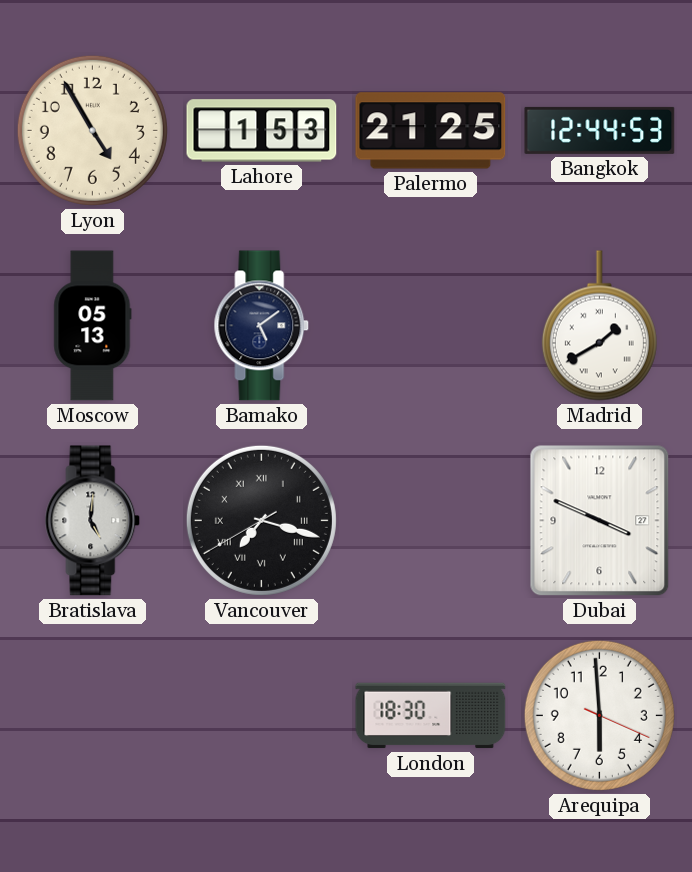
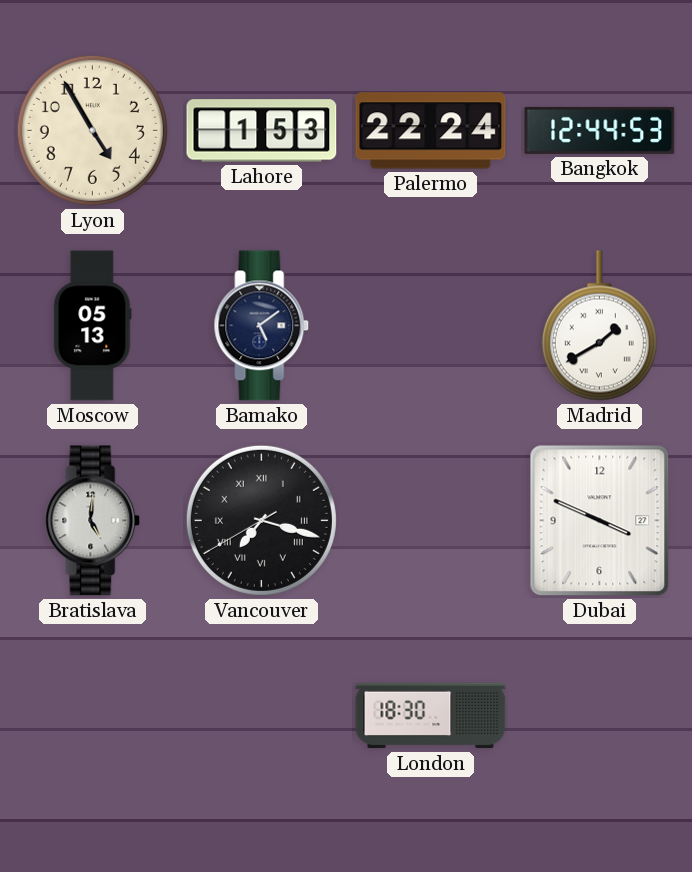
Palermo: 21:25 -> 22:24
Arequipa: 5:59 -> none
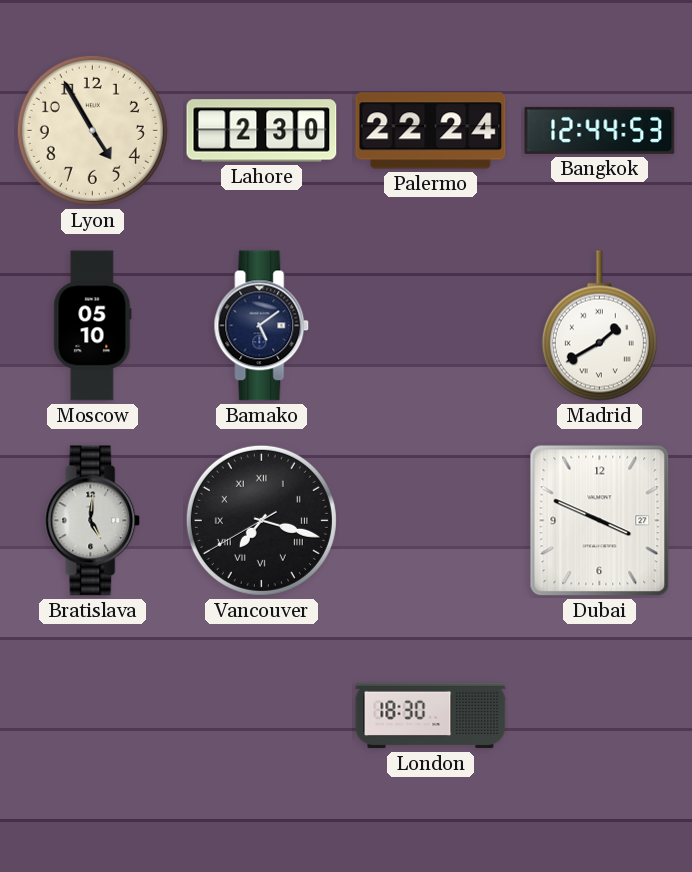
Lahore: 1:53 -> 2:30
Moscow: 05:13 -> 05:10
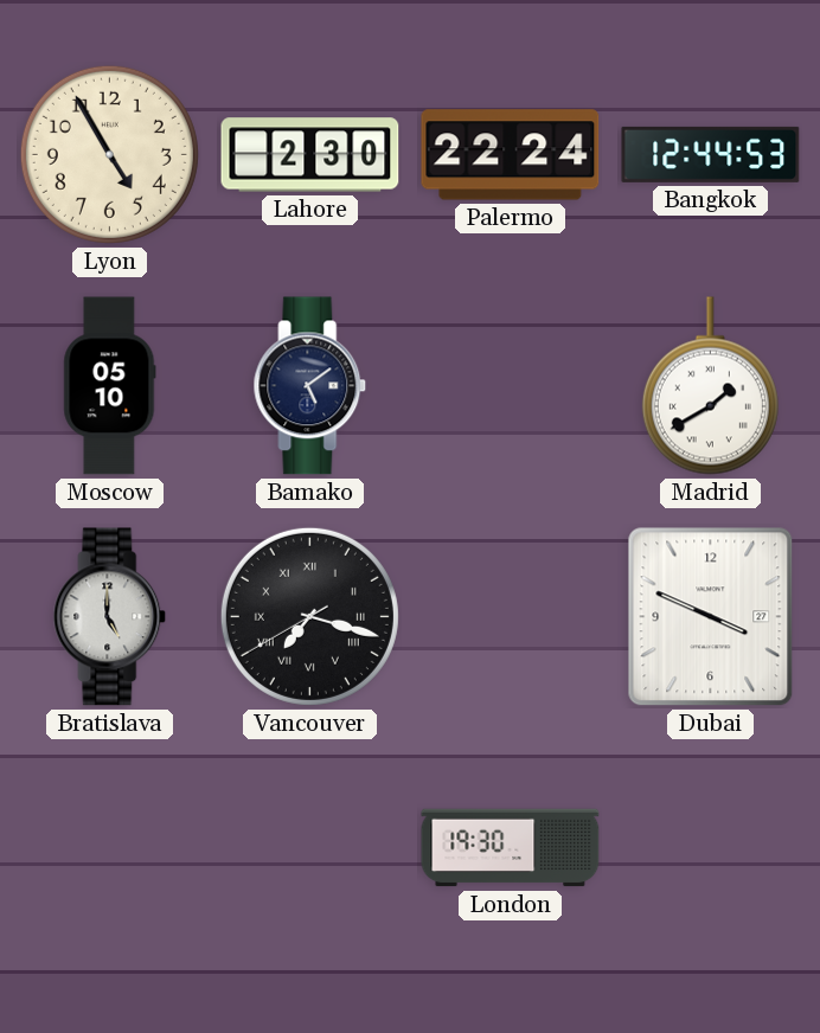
Bratislava: 5:01 -> 5:00
London: 18:30 -> 19:30
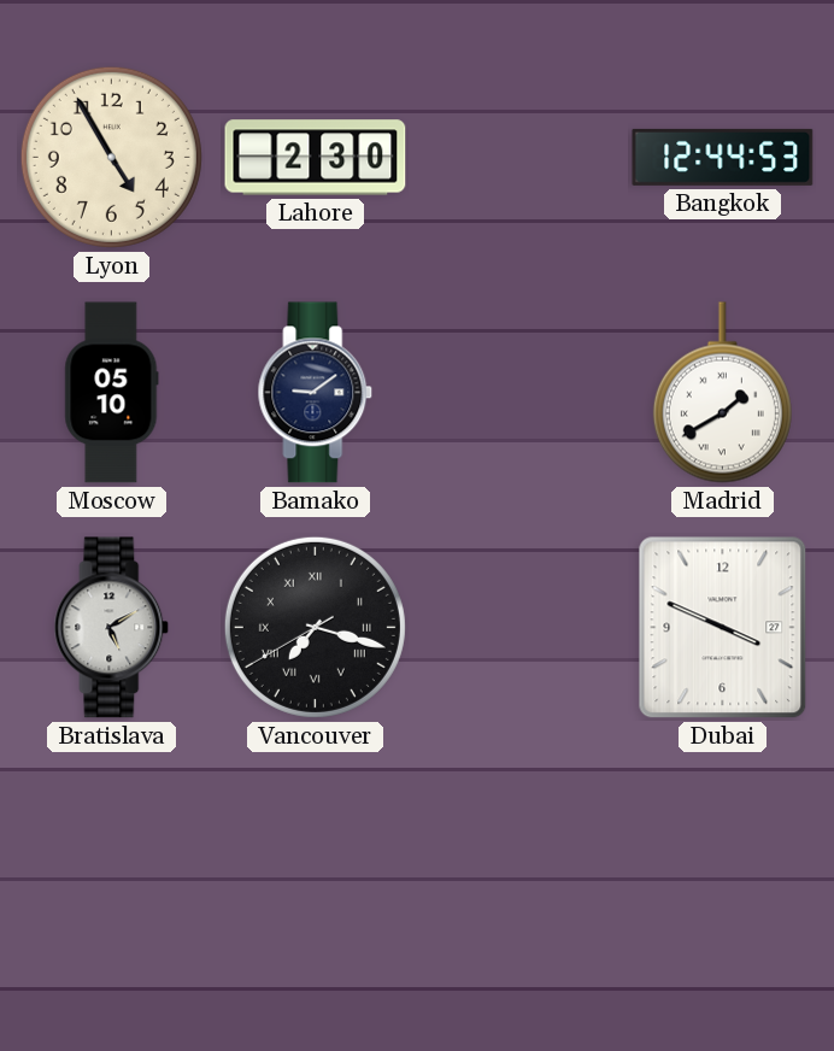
Palermo: 22:24 -> none
Bamako: 5:09 -> 9:09
Bratislava: 5:00 -> 5:10
London: 19:30 -> none
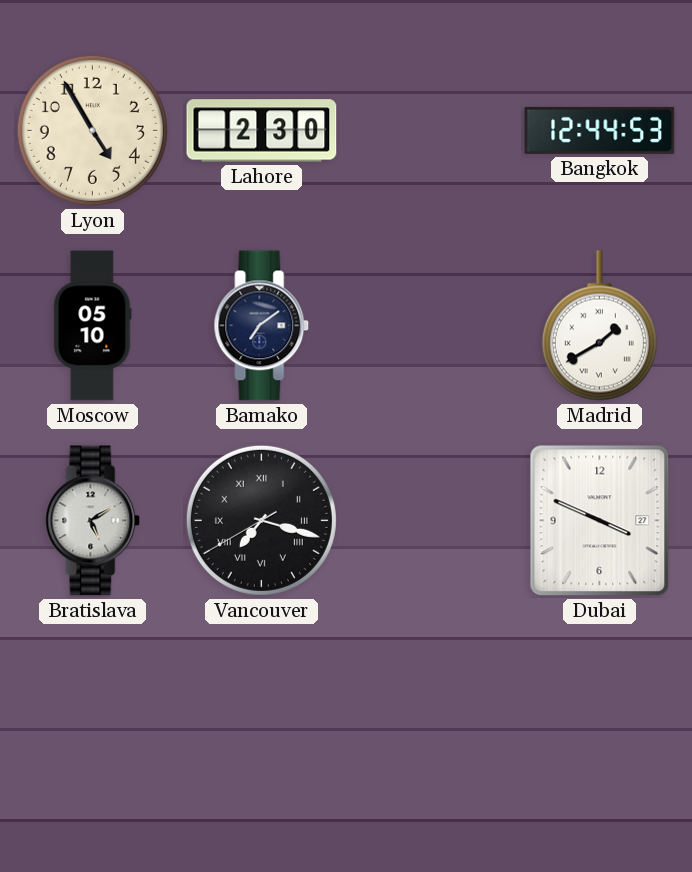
Bamako: 9:09 -> 7:09
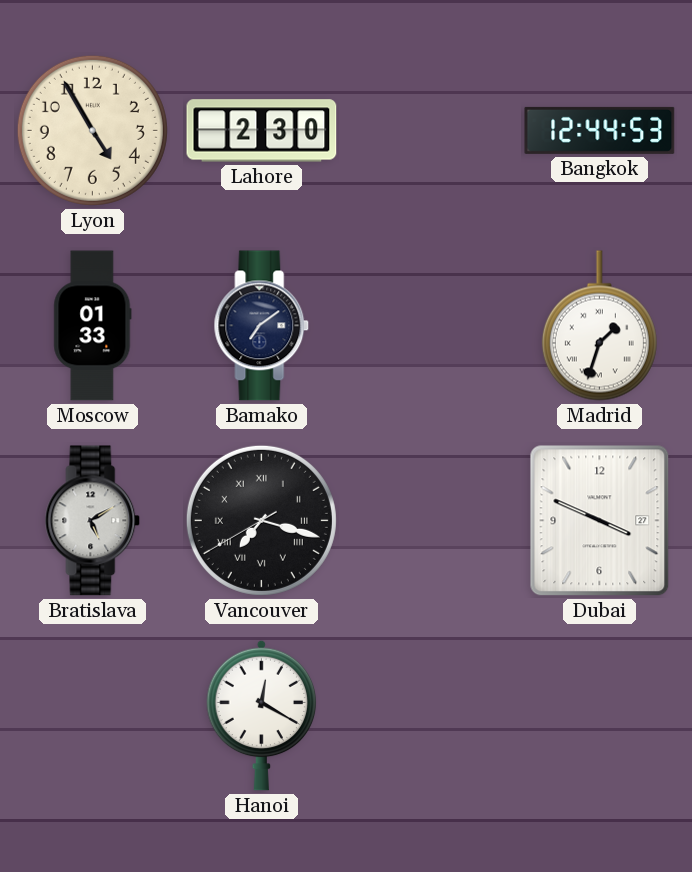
Moscow: 05:10 -> 01:33
Madrid: 1:40 -> 1:33
Hanoi: none -> 12:20
